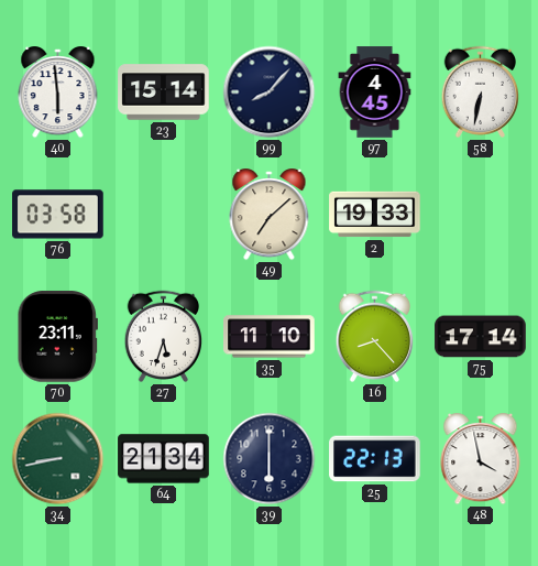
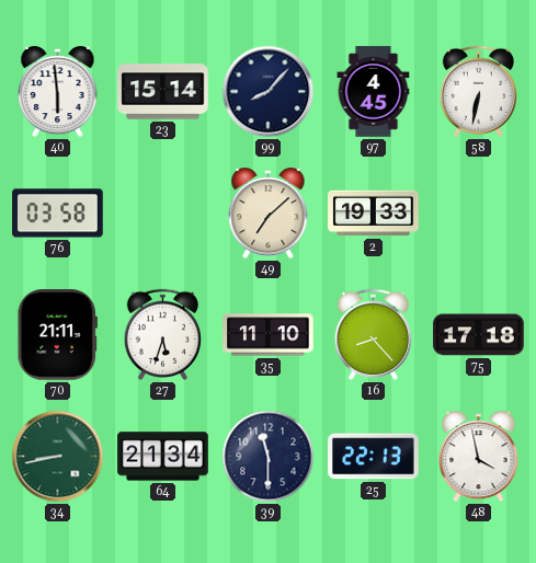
70: 23:11 -> 21:11
75: 17:14 -> 17:18
39: 6:00 -> 11:30
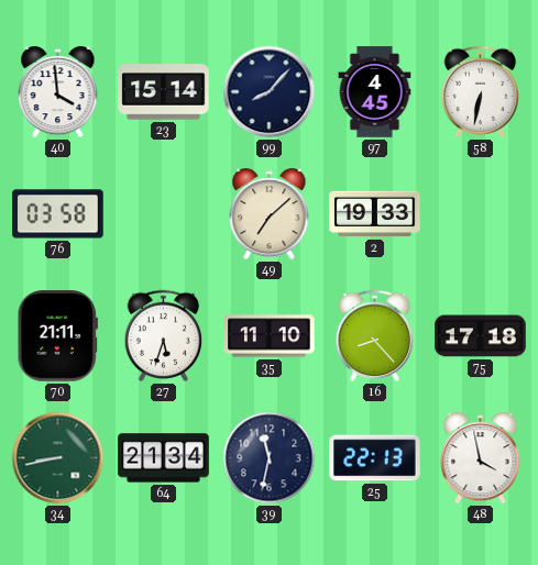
40: 5:59 -> 3:59
39: 11:30 -> 11:32
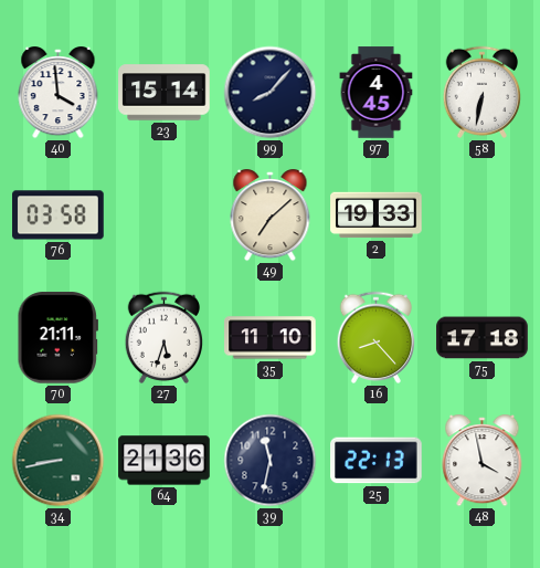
64: 21:34 -> 21:36
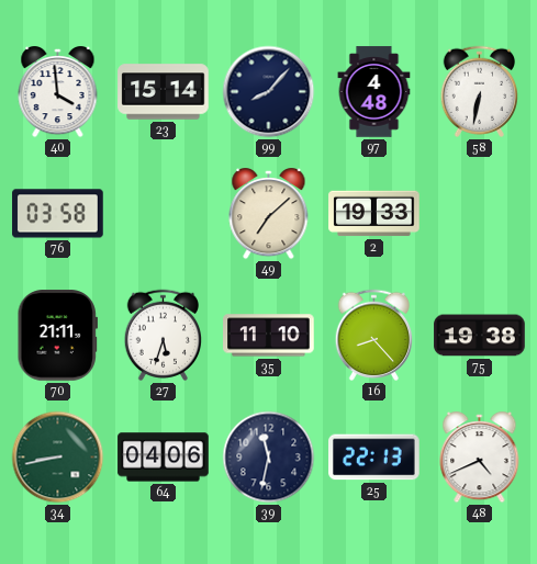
97: 4:45 -> 4:48
75: 17:18 -> 19:38
64: 21:36 -> 04:06
48: 3:58 -> 4:41
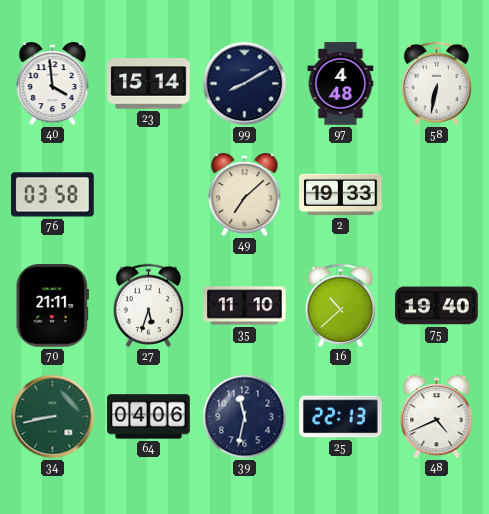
99: 8:07 -> 8:10
16: 8:23 -> 10:38
75: 19:38 -> 19:40
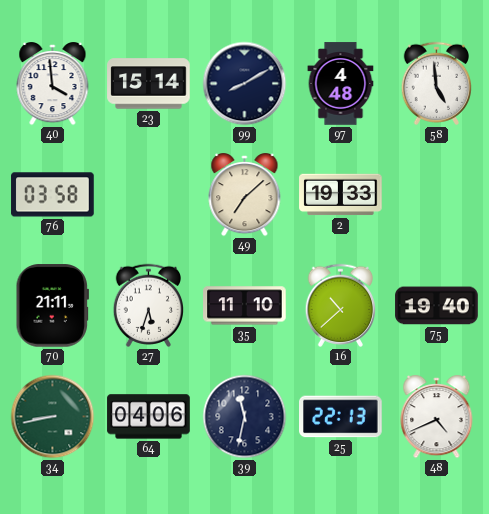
58: 6:32 -> 4:59
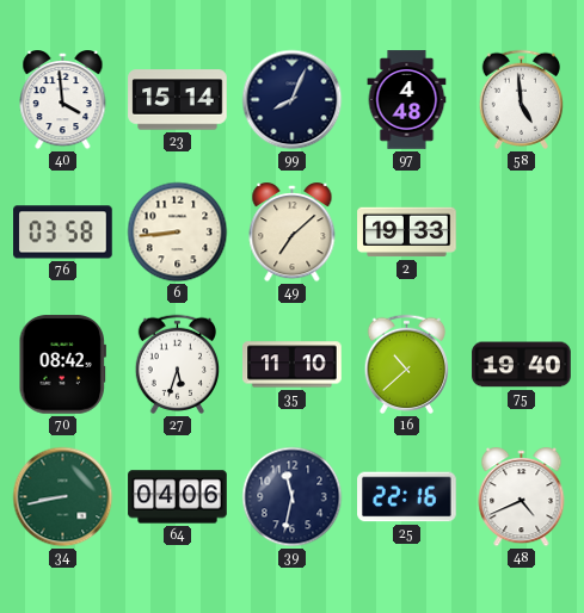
99: 8:10 -> 8:04
6: none -> 8:44
70: 21:11 -> 08:42
25: 22:13 -> 22:16
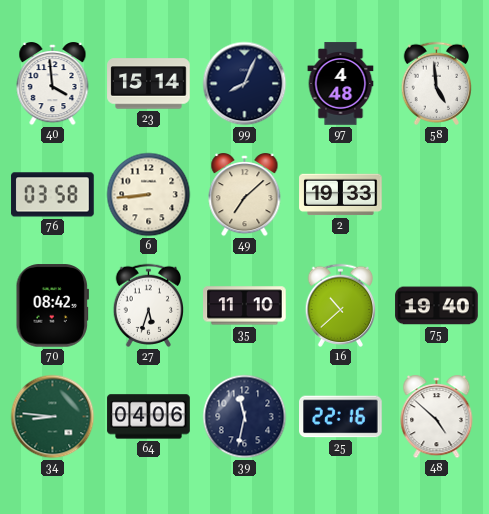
34: 8:43 -> 8:46
48: 4:41 -> 4:52
